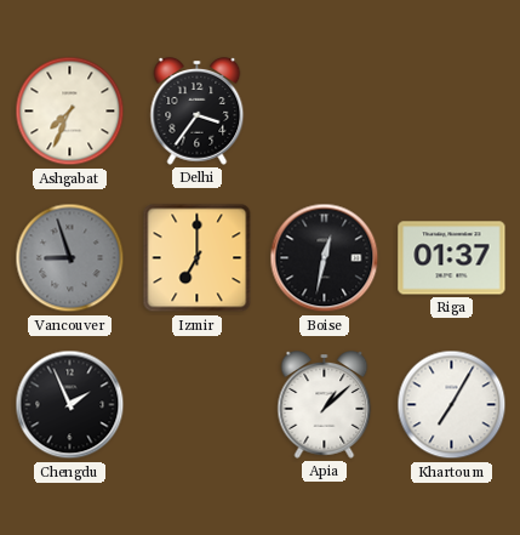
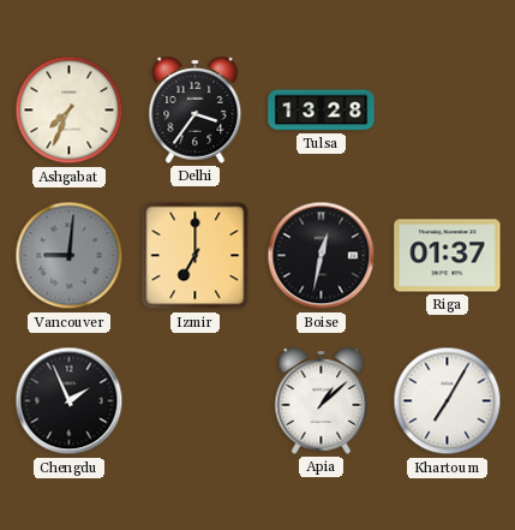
Tulsa: none -> 13:28
Vancouver: 8:57 -> 9:01
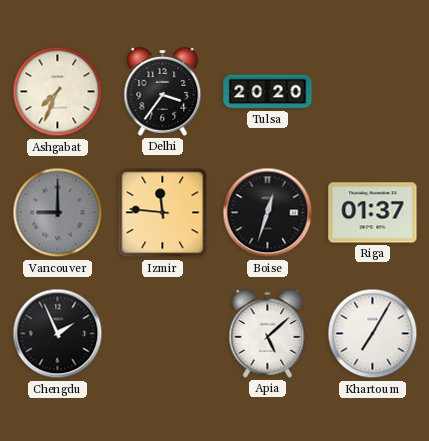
Tulsa: 13:28 -> 20:20
Vancouver: 9:01 -> 9:00
Izmir: 7:00 -> 11:46
Boise: 12:32 -> 12:33
Apia: 1:08 -> 5:08
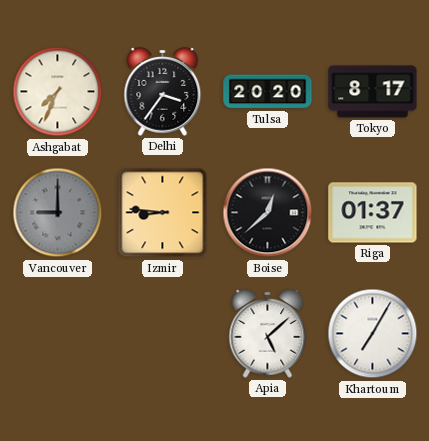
Tokyo: none -> 8:17
Izmir: 11:46 -> 8:46
Boise: 12:33 -> 12:38
Chengdu: 1:56 -> none
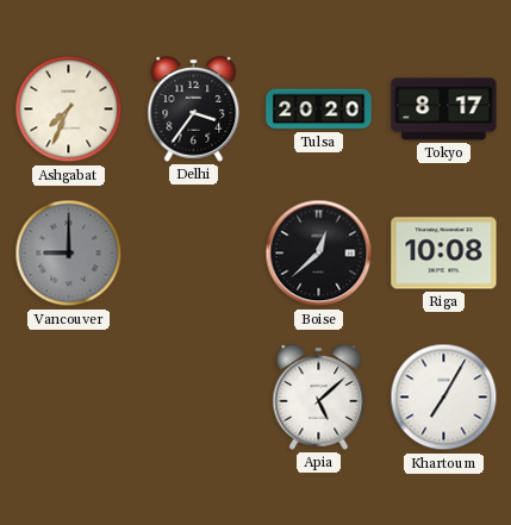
Izmir: 8:46 -> none
Riga: 01:37 -> 10:08
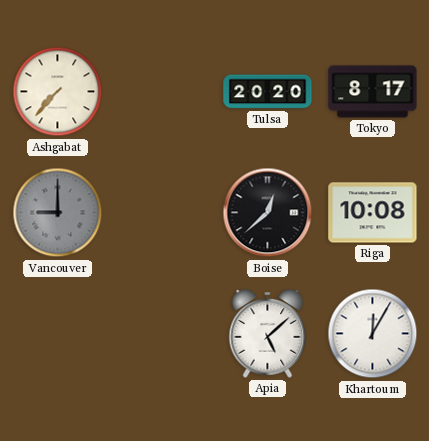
Ashgabat: 7:34 -> 7:37
Delhi: 3:36 -> none
Khartoum: 7:05 -> 12:05
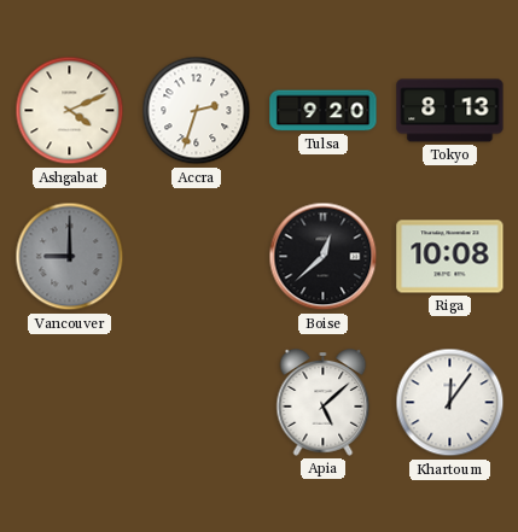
Ashgabat: 7:37 -> 4:11
Accra: none -> 2:33
Tulsa: 20:20 -> 9:20
Tokyo: 8:17 -> 8:13
Khartoum: 12:05 -> 12:06
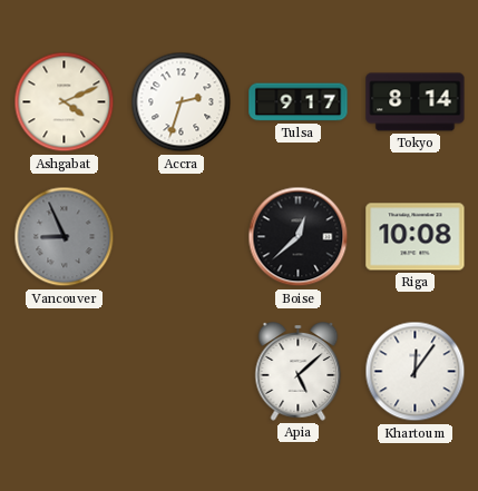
Tulsa: 9:20 -> 9:17
Tokyo: 8:13 -> 8:14
Vancouver: 9:00 -> 8:56
